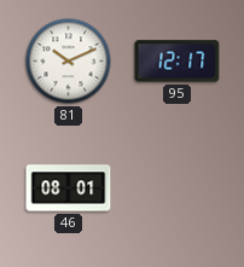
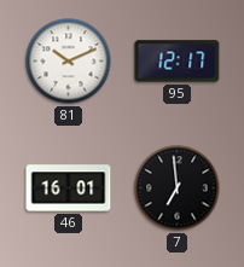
46: 08:01 -> 16:01
7: none -> 6:59
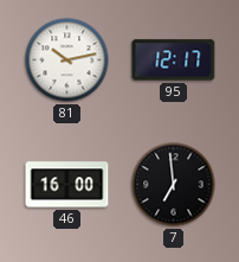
81: 10:11 -> 10:13
46: 16:01 -> 16:00
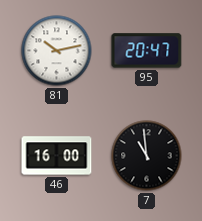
95: 12:17 -> 20:47
7: 6:59 -> 10:59
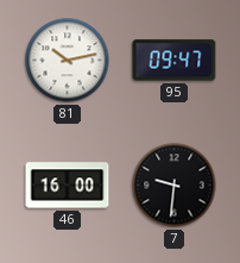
95: 20:47 -> 09:47
7: 10:59 -> 9:31
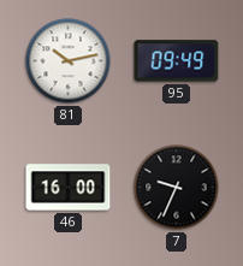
95: 09:47 -> 09:49
7: 9:31 -> 9:34
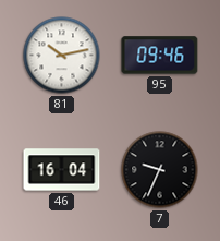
95: 09:49 -> 09:46
46: 16:00 -> 16:04
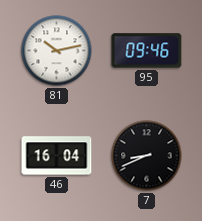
7: 9:34 -> 8:41
